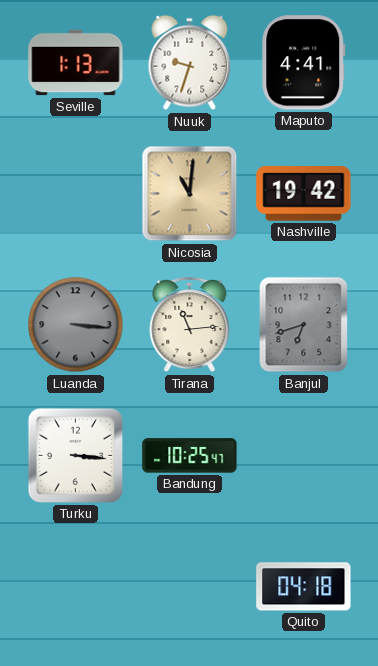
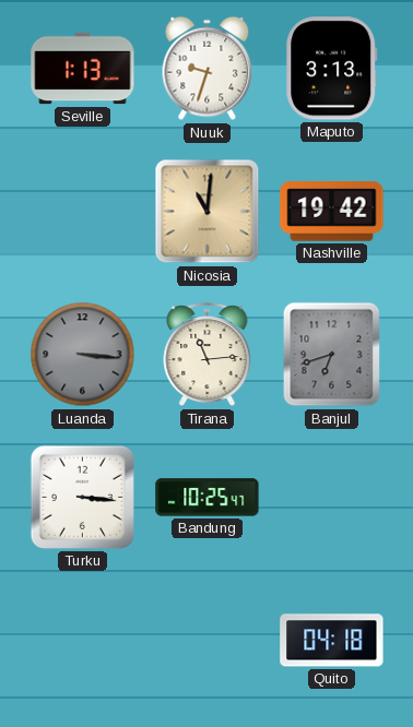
Maputo: 4:41 -> 3:13
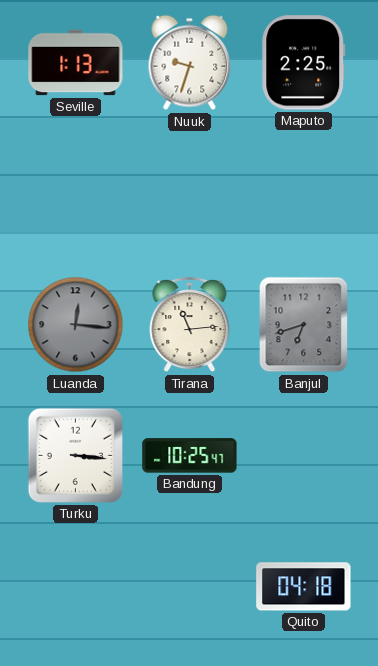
Maputo: 3:13 -> 2:25
Nicosia: 11:01 -> none
Nashville: 19:42 -> none
Luanda: 3:16 -> 12:16
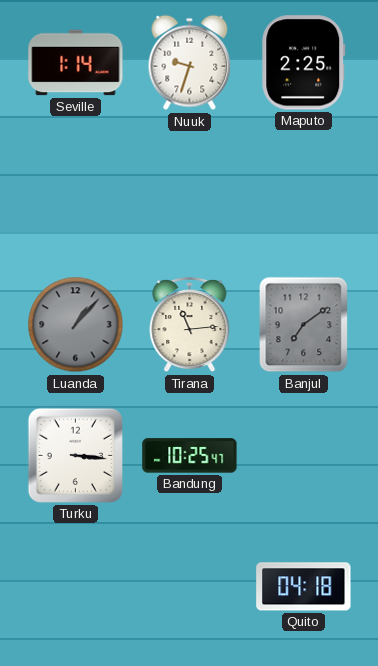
Seville: 1:13 -> 1:14
Luanda: 12:16 -> 1:07
Banjul: 6:42 -> 7:09
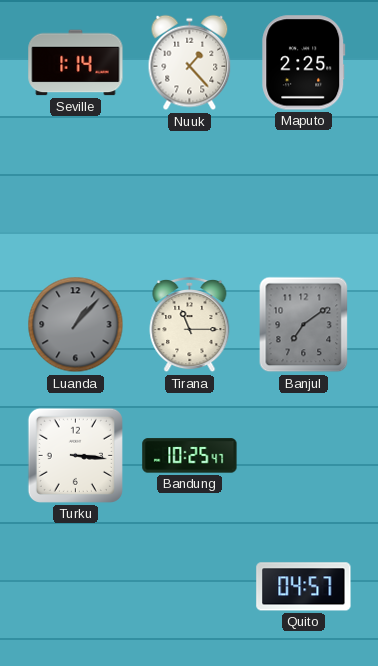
Nuuk: 9:33 -> 1:23
Tirana: 11:14 -> 11:15
Quito: 04:18 -> 04:57
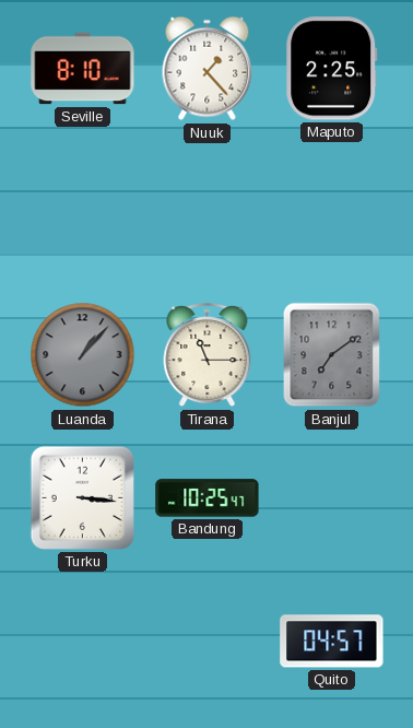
Seville: 1:14 -> 8:10
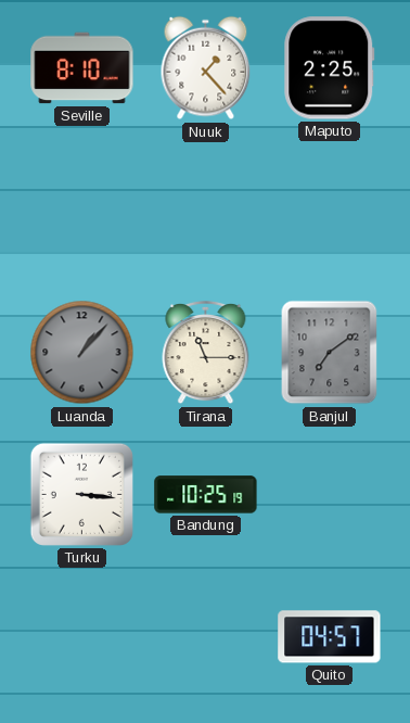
Bandung: 10:25:47 -> 10:25:19
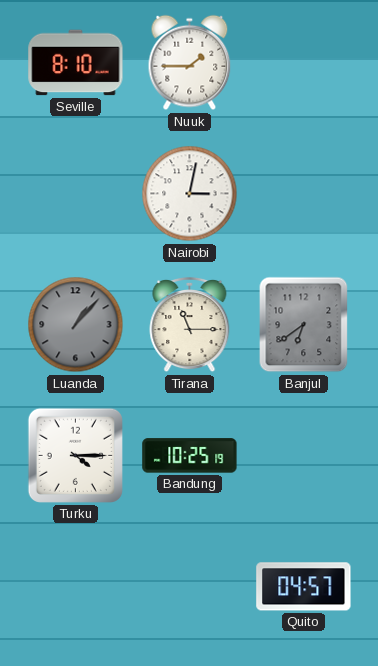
Nuuk: 1:23 -> 1:45
Maputo: 2:25 -> none
Nairobi: none -> 3:02
Banjul: 7:09 -> 6:39
Turku: 3:16 -> 4:15
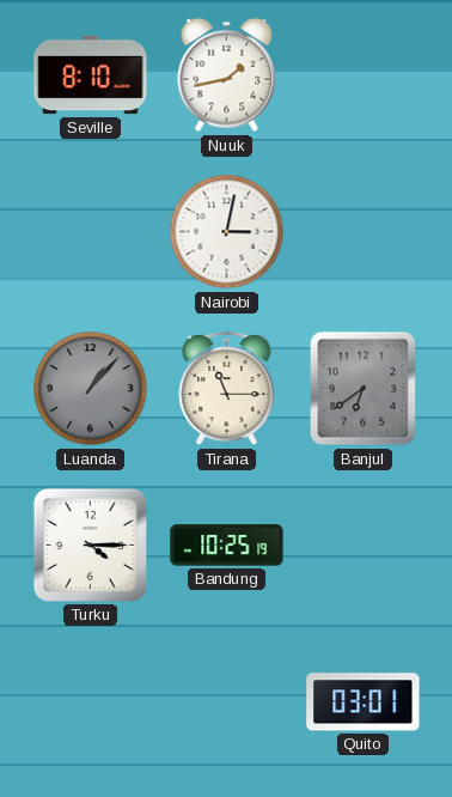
Nuuk: 1:45 -> 1:43
Quito: 04:57 -> 03:01
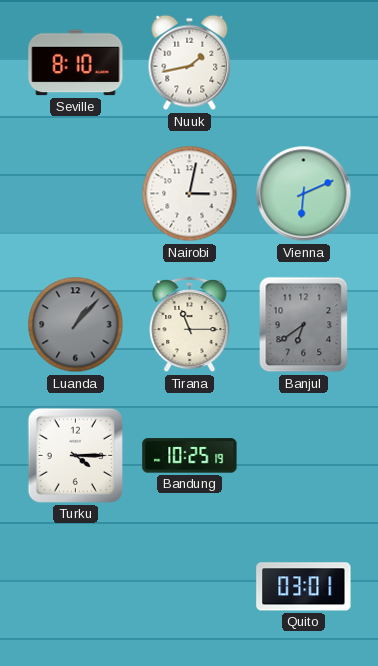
Vienna: none -> 6:11
